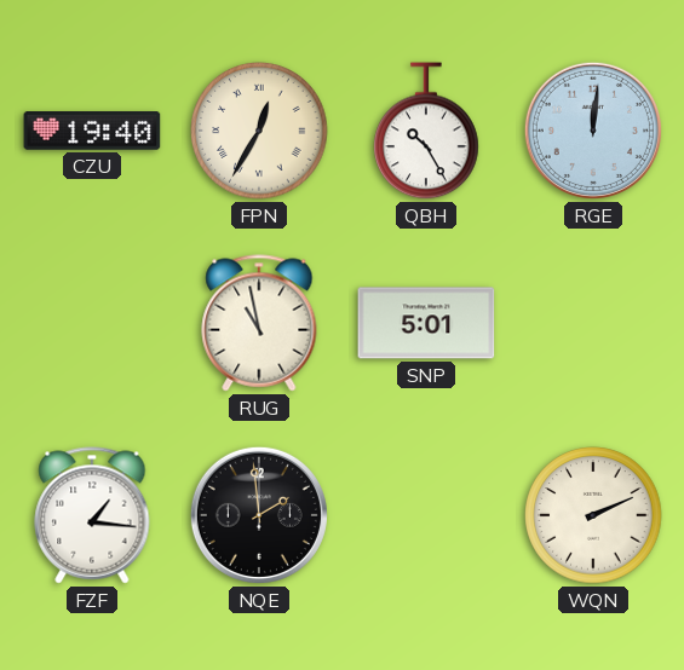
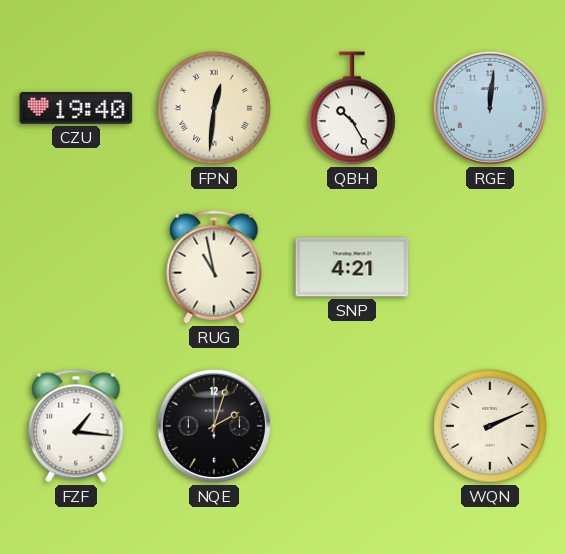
FPN: 12:35 -> 12:31
SNP: 5:01 -> 4:21
NQE: 1:59 -> 2:03
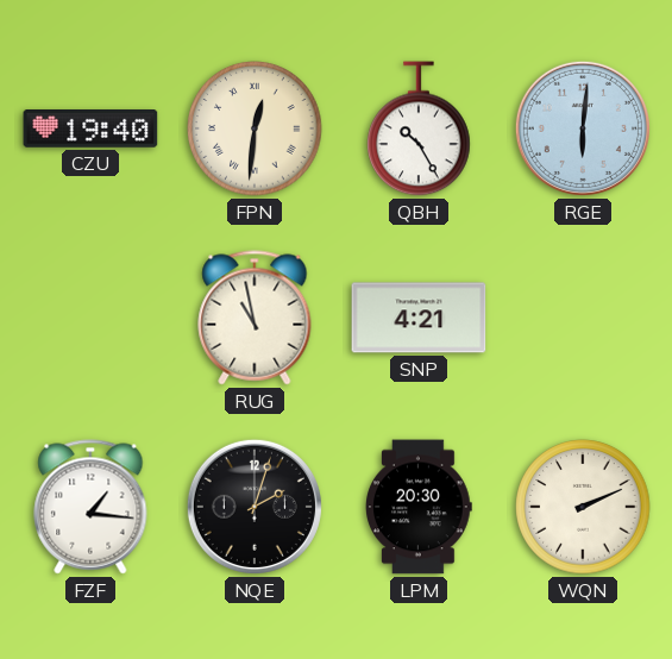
RGE: 12:01 -> 6:01
LPM: none -> 20:30
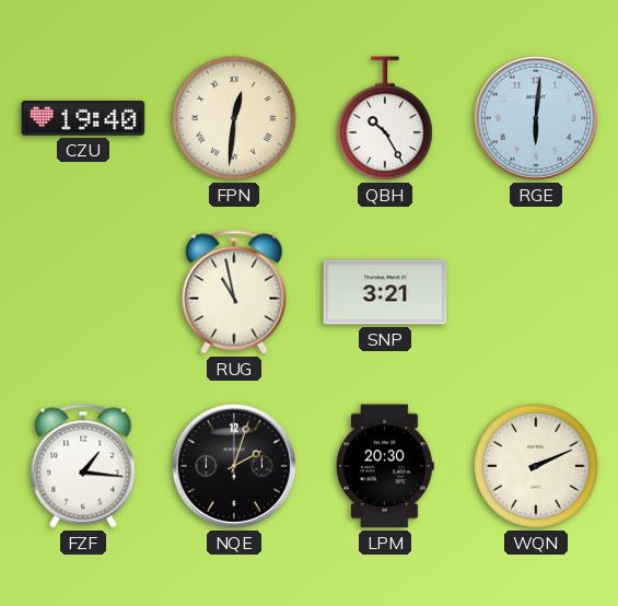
SNP: 4:21 -> 3:21
